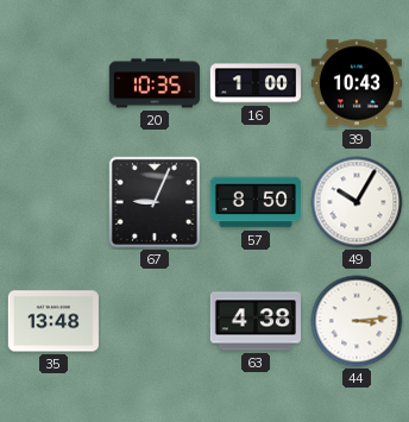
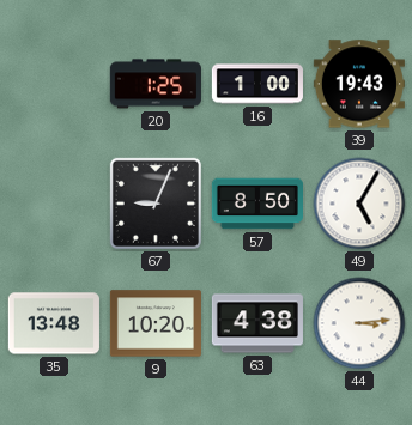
20: 10:35 -> 1:25
39: 10:43 -> 19:43
49: 10:05 -> 5:05
9: none -> 10:20
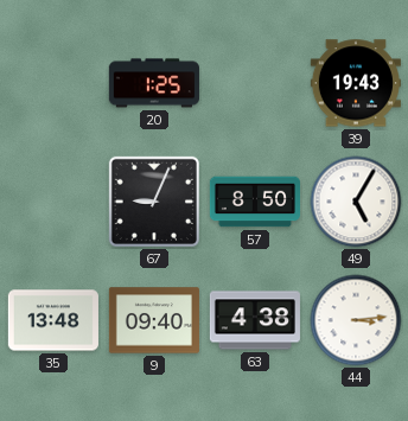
16: 1:00 -> none
9: 10:20 -> 09:40
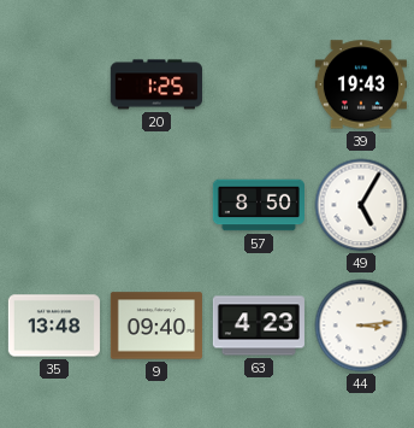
67: 9:04 -> none
63: 4:38 -> 4:23
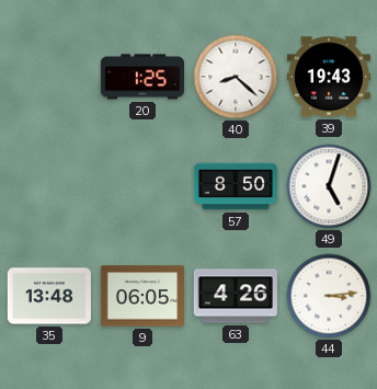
40: none -> 8:22
49: 5:05 -> 5:03
9: 09:40 -> 06:05
63: 4:23 -> 4:26
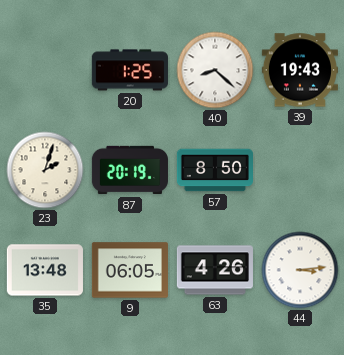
23: none -> 2:03
87: none -> 20:19
49: 5:03 -> none
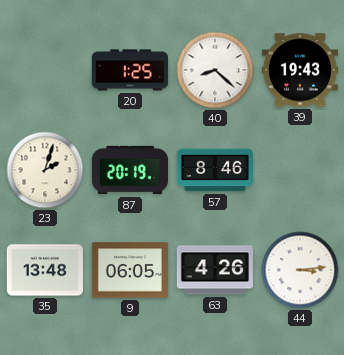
57: 8:50 -> 8:46
